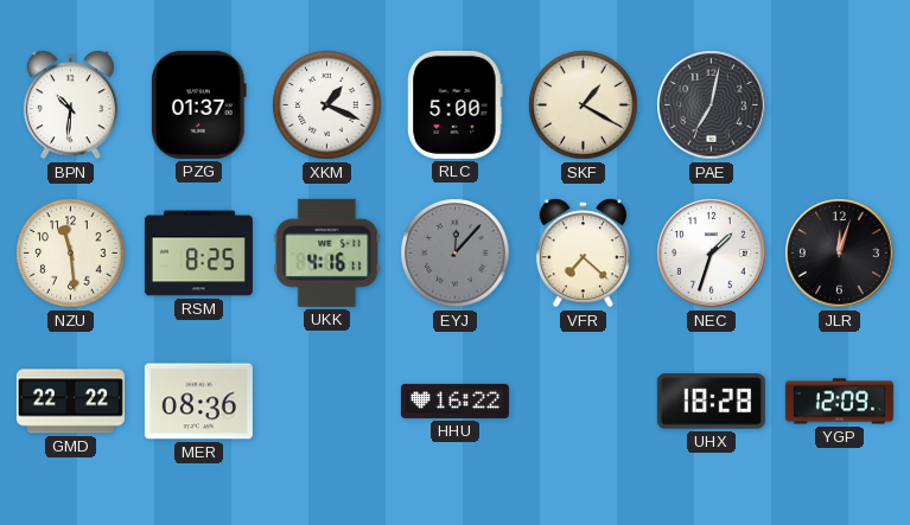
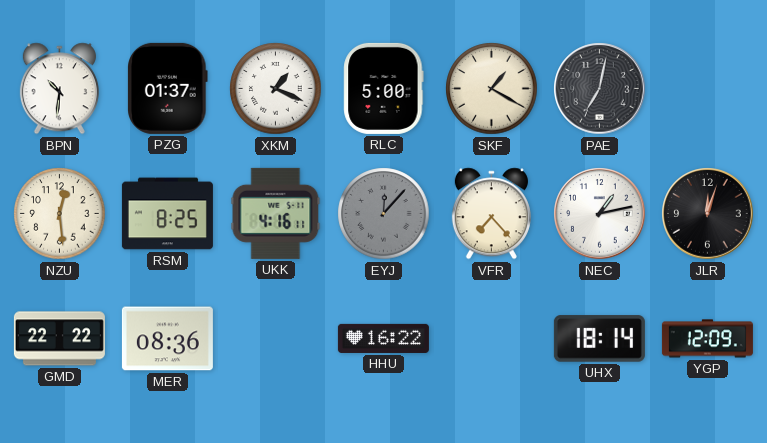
NZU: 11:29 -> 12:29
VFR: 7:22 -> 7:23
NEC: 1:33 -> 1:13
UHX: 18:28 -> 18:14
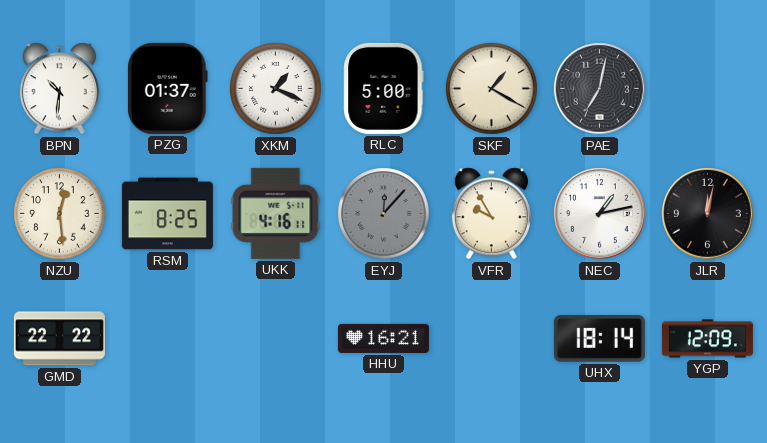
VFR: 7:23 -> 9:55
JLR: 12:03 -> 12:02
MER: 08:36 -> none
HHU: 16:22 -> 16:21
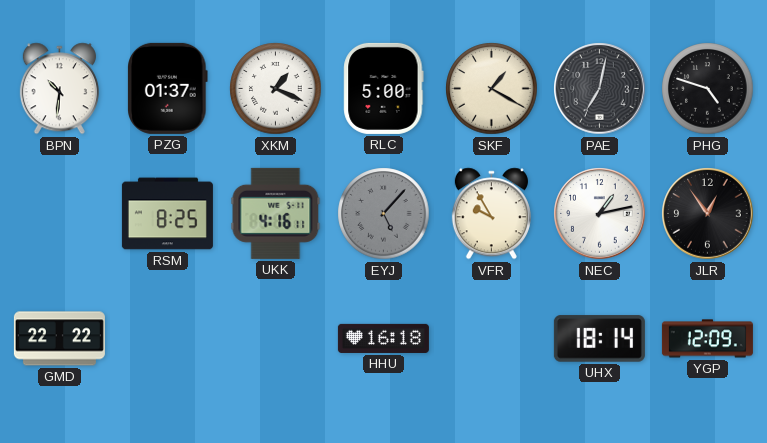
PHG: none -> 4:48
NZU: 12:29 -> none
EYJ: 12:07 -> 5:07
JLR: 12:02 -> 12:54
HHU: 16:21 -> 16:18
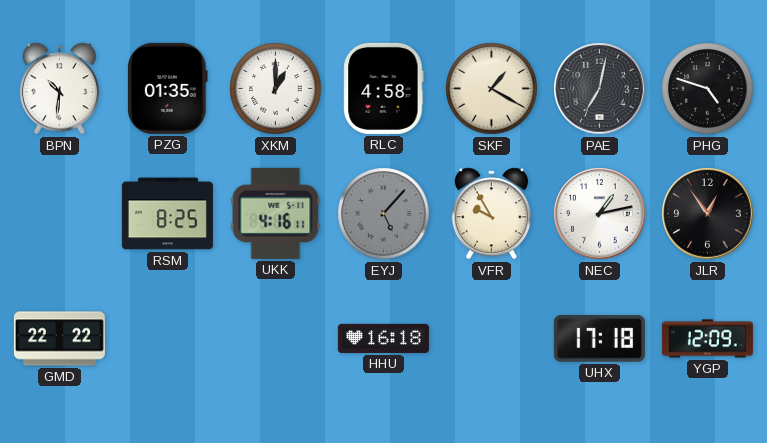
PZG: 01:37 -> 01:35
XKM: 1:19 -> 1:00
RLC: 5:00 -> 4:58
UHX: 18:14 -> 17:18
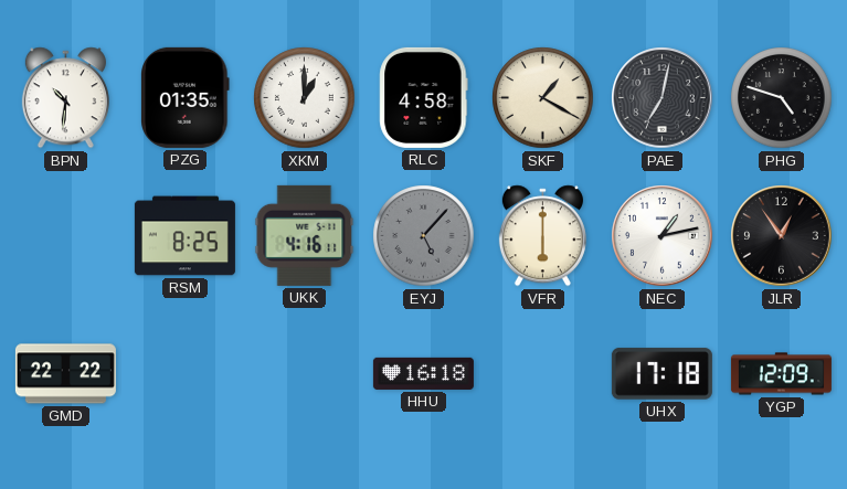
VFR: 9:55 -> 6:00
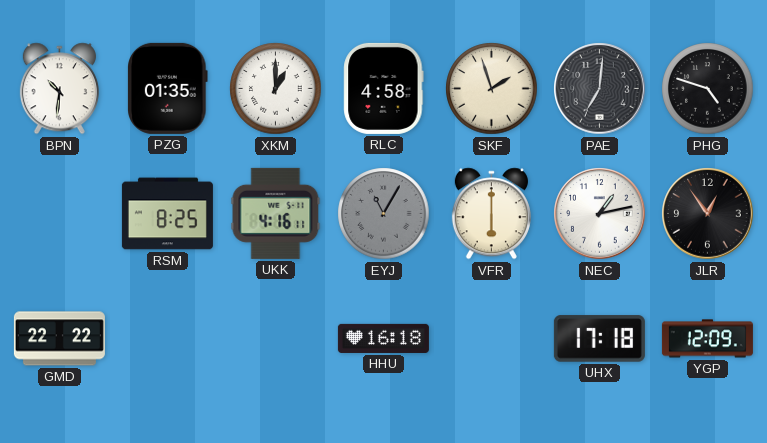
SKF: 1:20 -> 1:57
PAE: 7:02 -> 7:01
EYJ: 5:07 -> 11:05
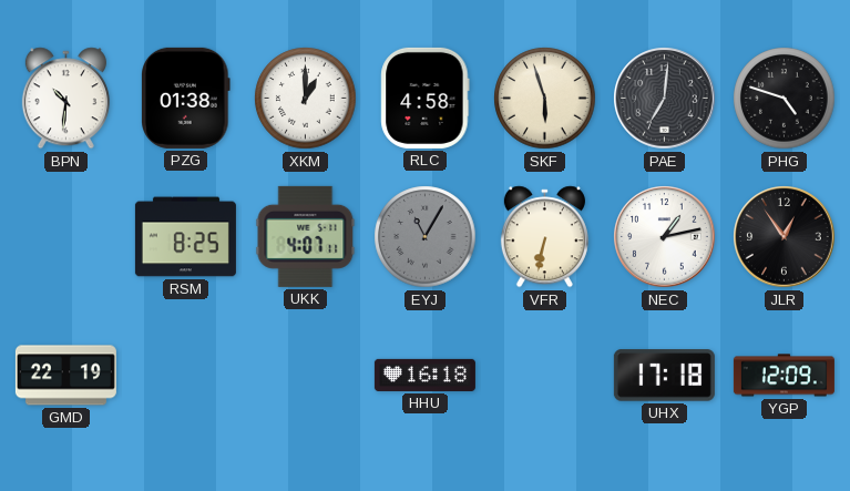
PZG: 01:35 -> 01:38
SKF: 1:57 -> 5:57
UKK: 4:16 -> 4:07
VFR: 6:00 -> 6:32
GMD: 22:22 -> 22:19
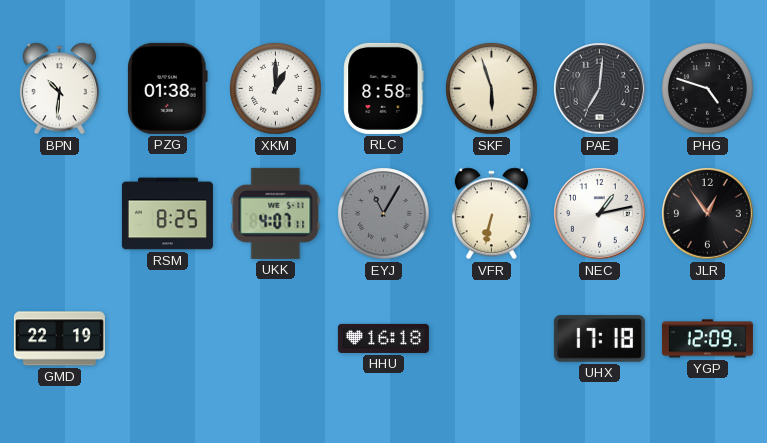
RLC: 4:58 -> 8:58
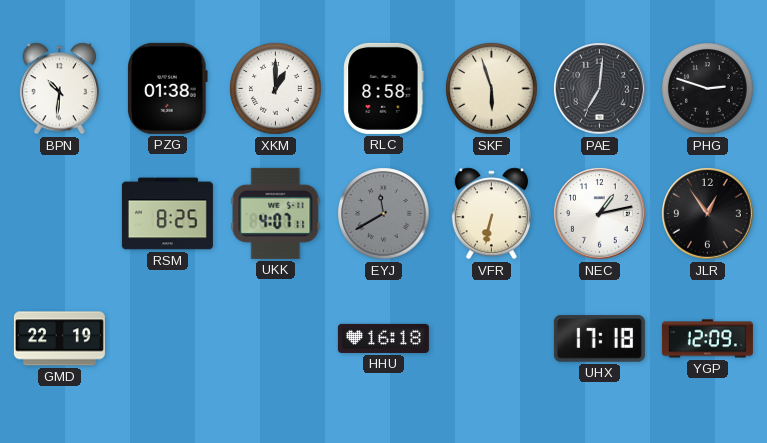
PHG: 4:48 -> 2:48
EYJ: 11:05 -> 11:40
